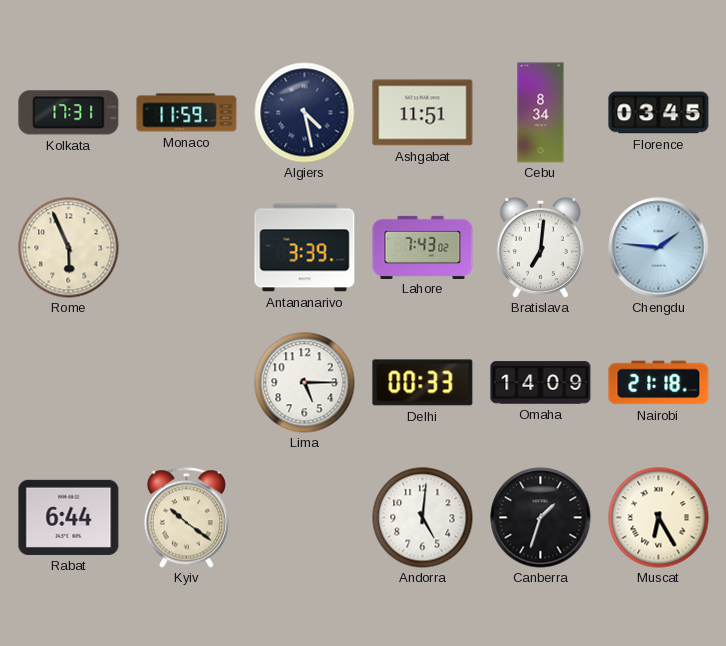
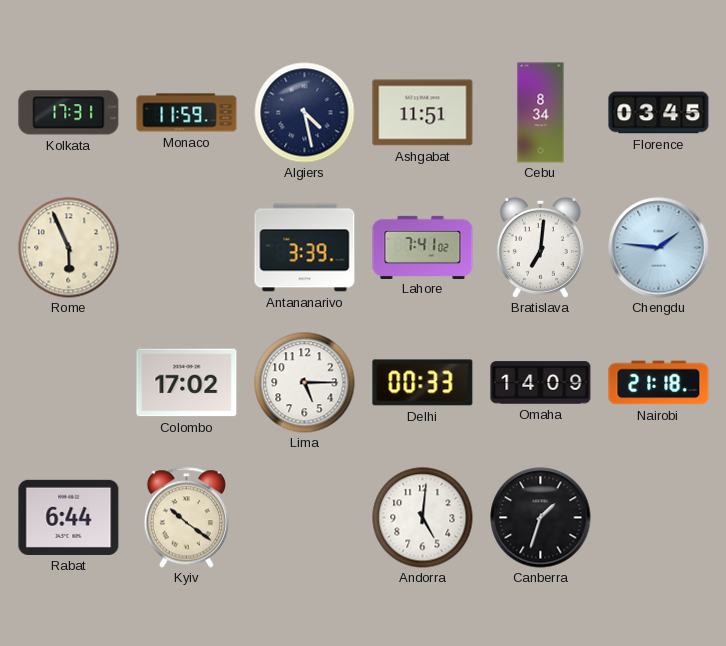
Lahore: 7:43 -> 7:41
Colombo: none -> 17:02
Muscat: 6:25 -> none
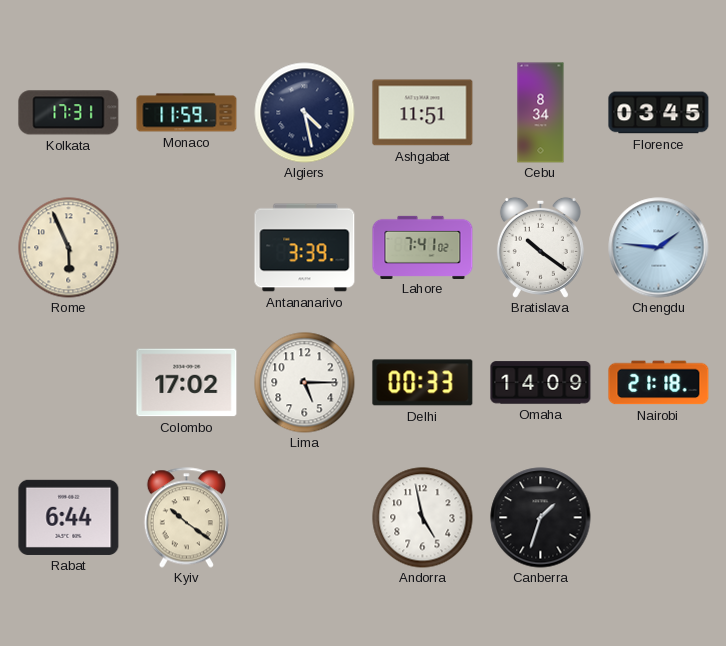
Bratislava: 7:01 -> 10:21
Andorra: 5:01 -> 4:58
